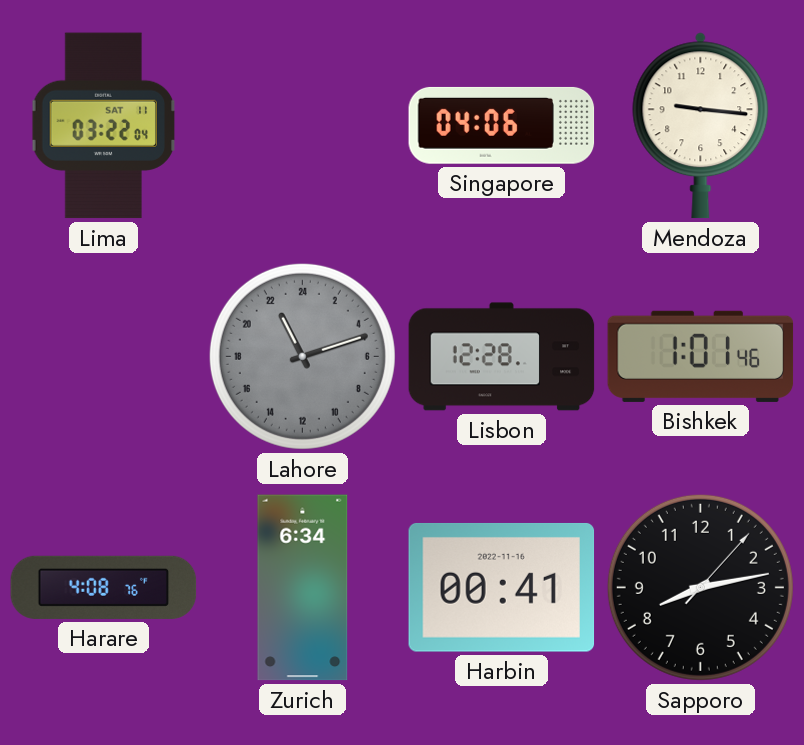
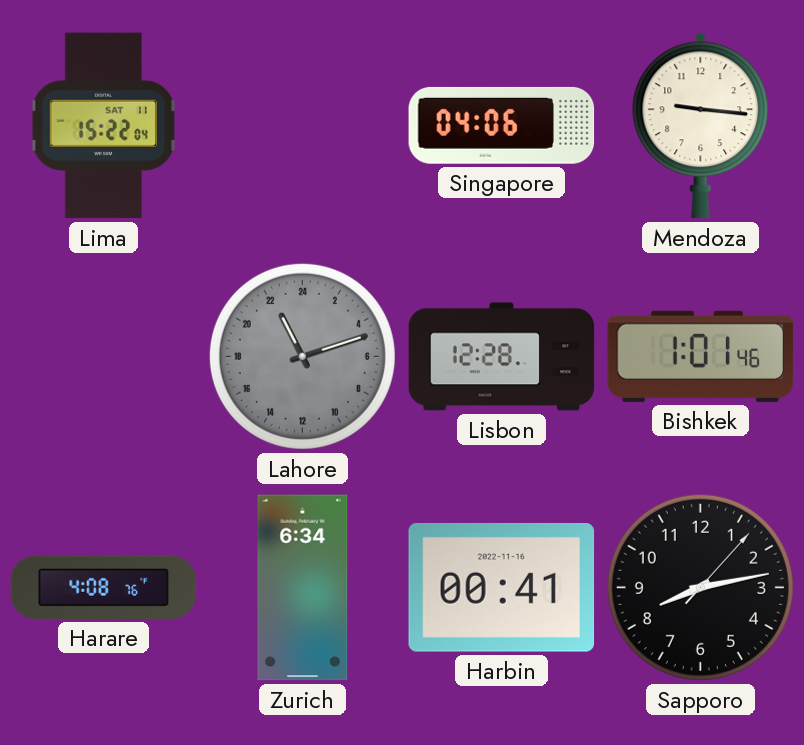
Lima: 03:22 -> 15:22
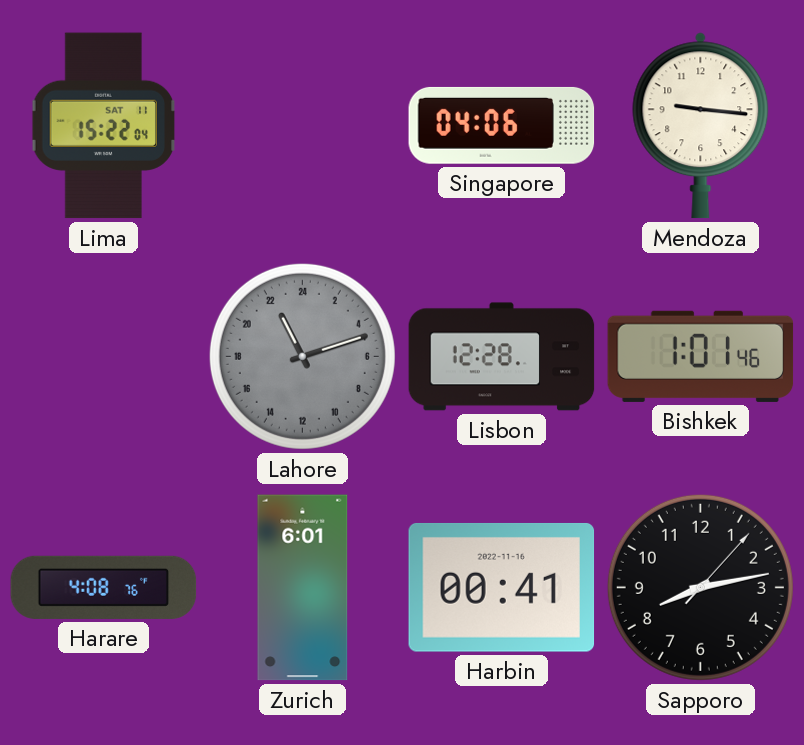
Zurich: 6:34 -> 6:01
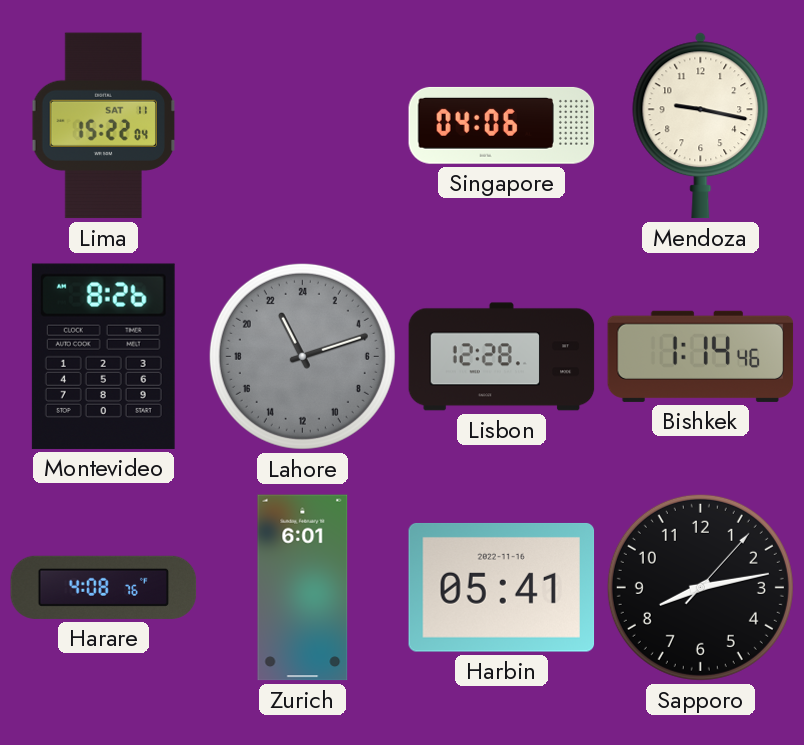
Mendoza: 9:16 -> 9:17
Montevideo: none -> 8:26
Bishkek: 1:01 -> 1:14
Harbin: 00:41 -> 05:41
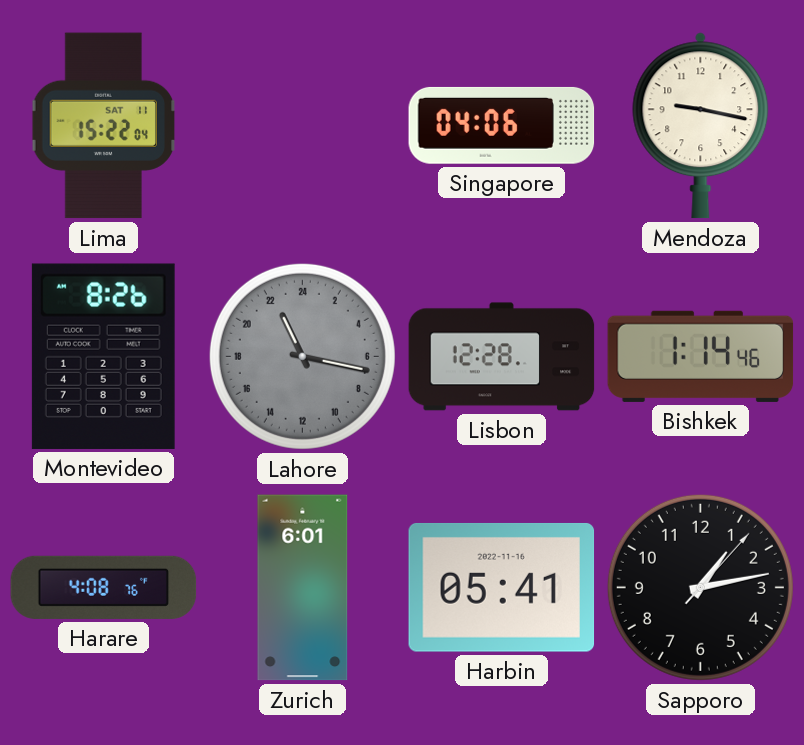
Lahore: 22:12 -> 22:17
Sapporo: 8:13 -> 1:13
